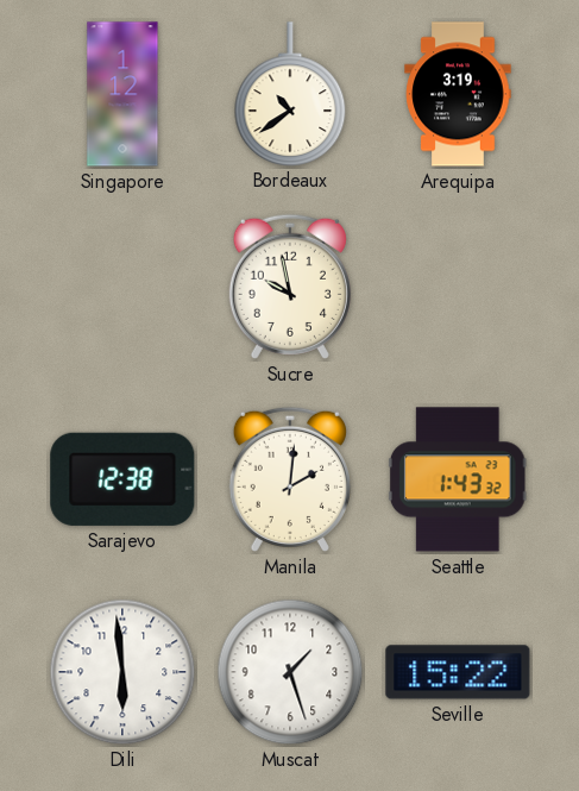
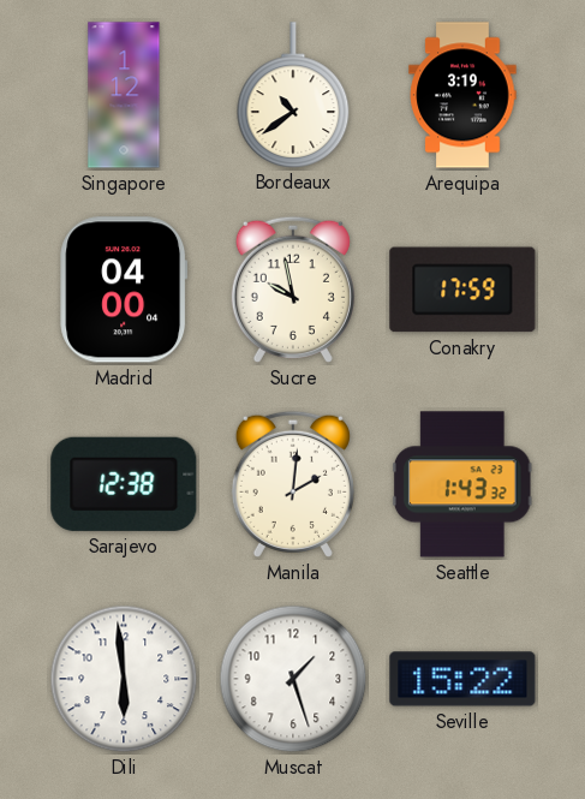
Madrid: none -> 04:00
Conakry: none -> 17:59
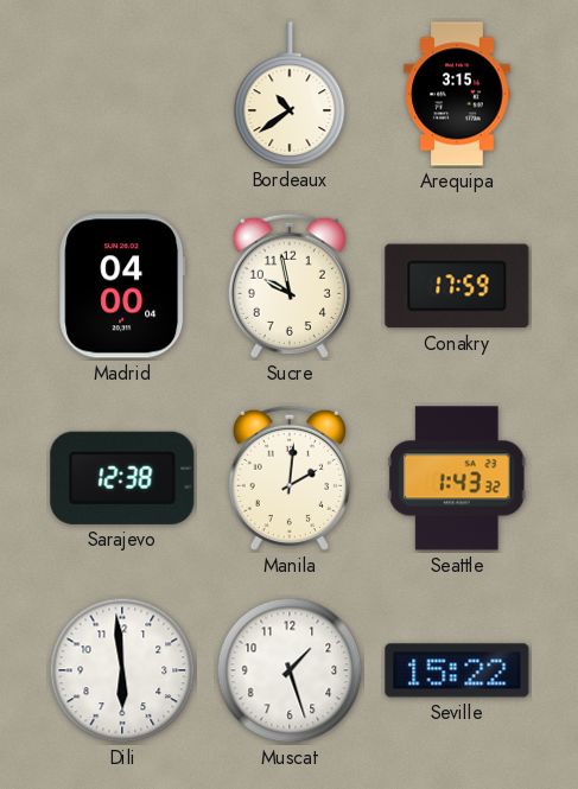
Singapore: 1:12 -> none
Arequipa: 3:19 -> 3:15
